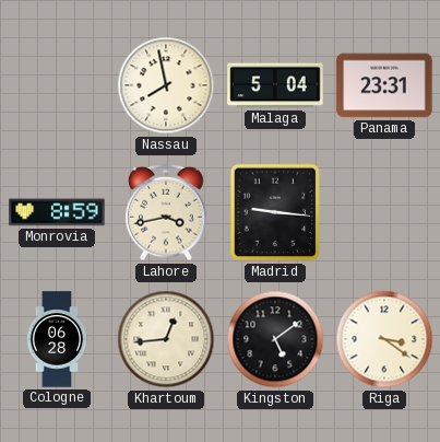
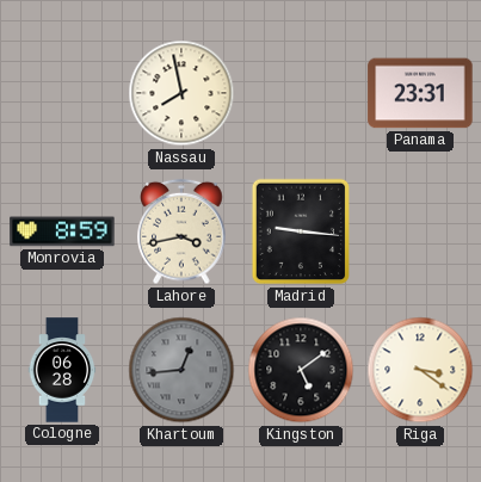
Malaga: 5:04 -> none
Khartoum dial: cream -> grey
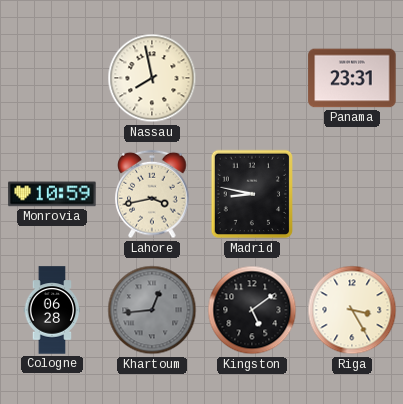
Monrovia: 8:59 -> 10:59
Madrid: 9:16 -> 8:47
Riga: 3:21 -> 3:25
